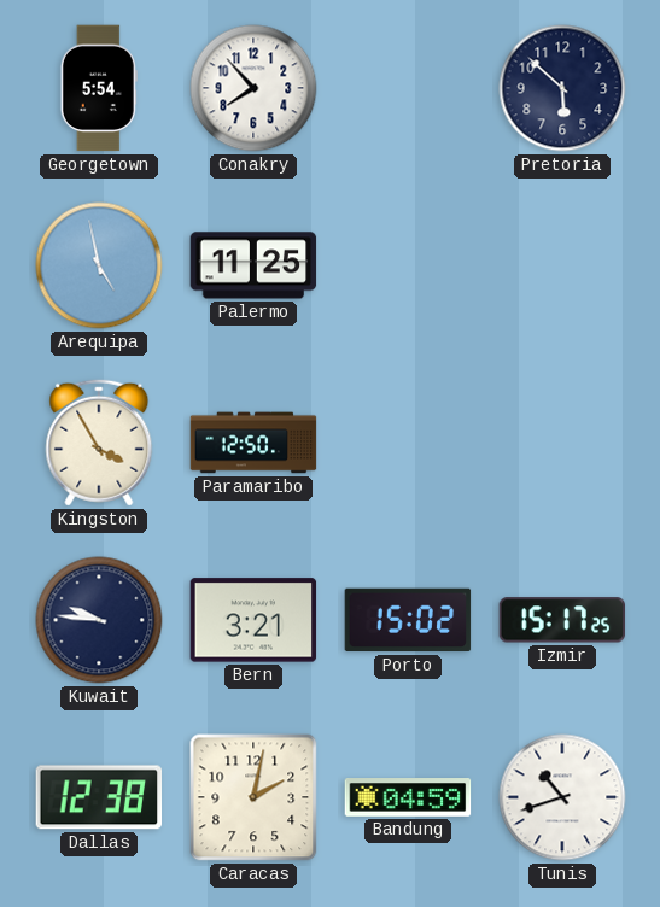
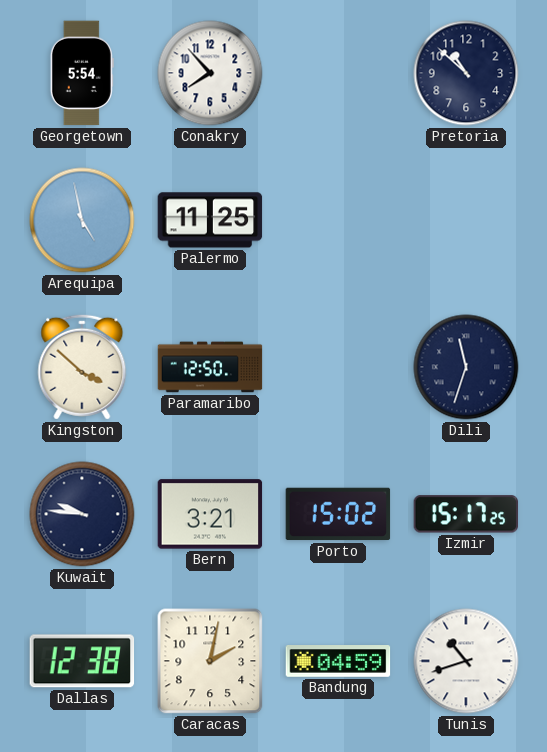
Pretoria: 5:52 -> 10:52
Kingston: 3:55 -> 3:52
Dili: none -> 11:33
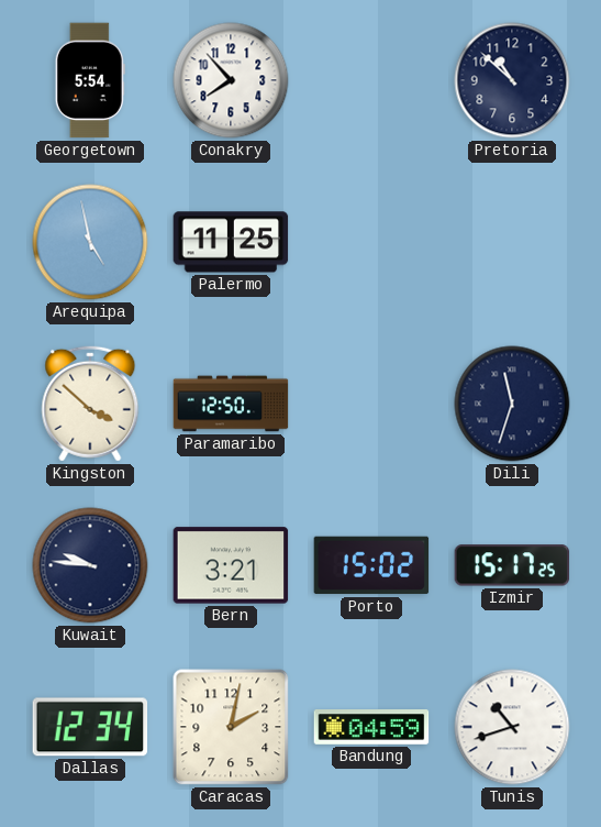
Dallas: 12:38 -> 12:34
